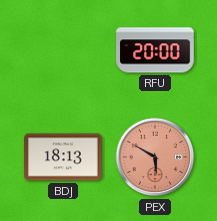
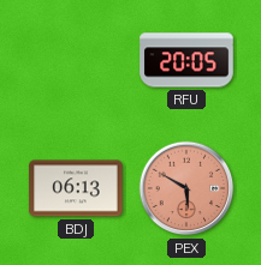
RFU: 20:00 -> 20:05
BDJ: 18:13 -> 06:13
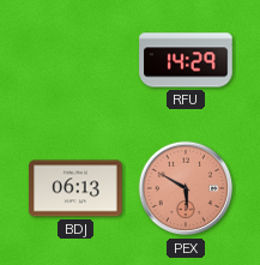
RFU: 20:05 -> 14:29
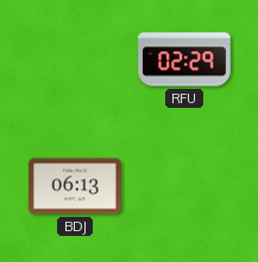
RFU: 14:29 -> 02:29
PEX: 5:50 -> none
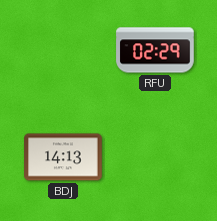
BDJ: 06:13 -> 14:13
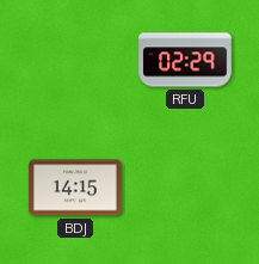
BDJ: 14:13 -> 14:15
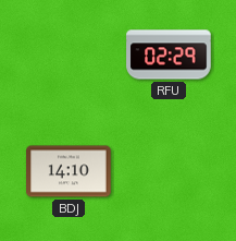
BDJ: 14:15 -> 14:10
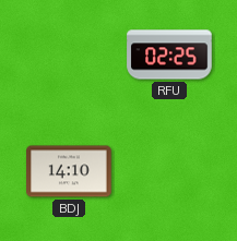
RFU: 02:29 -> 02:25
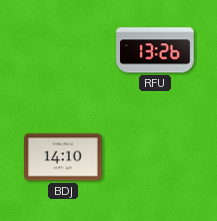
RFU: 02:25 -> 13:26
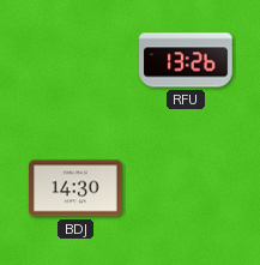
BDJ: 14:10 -> 14:30
